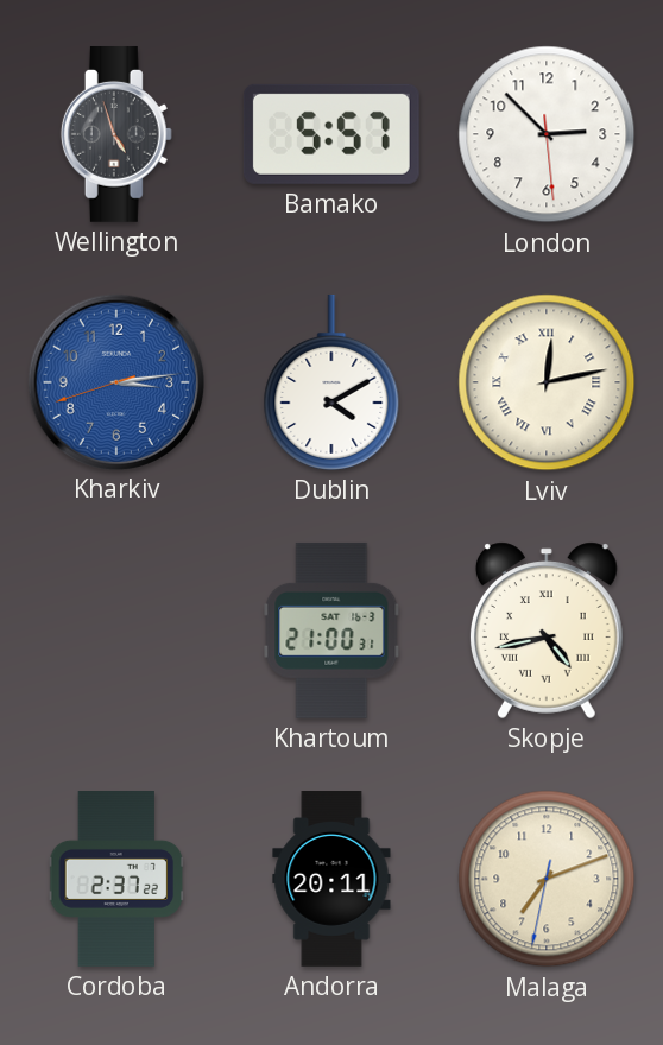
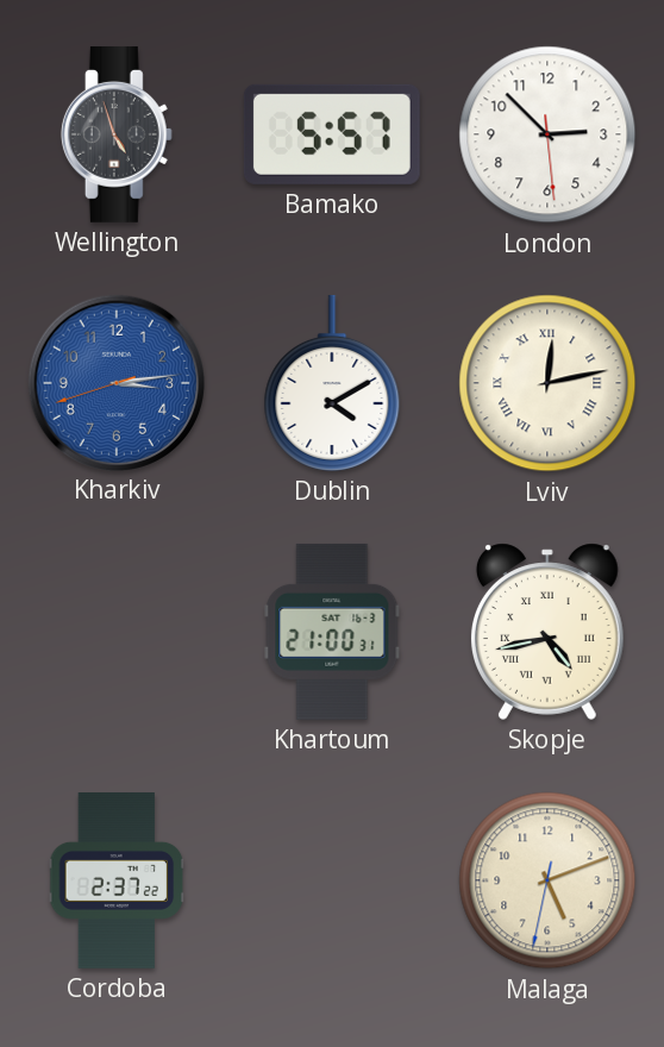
Andorra: 20:11 -> none
Malaga: 7:11 -> 5:11
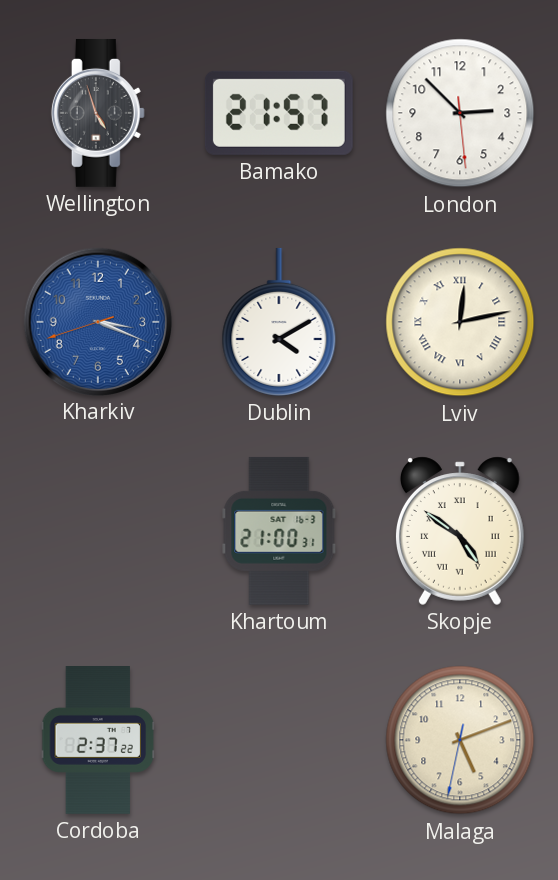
Bamako: 5:57 -> 21:57
Kharkiv: 3:13 -> 3:18
Skopje: 4:43 -> 4:51
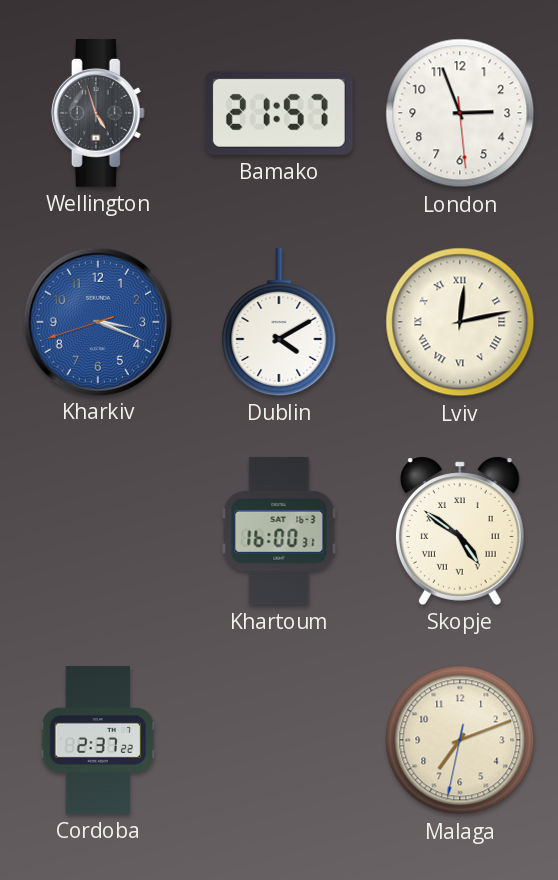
London: 2:52 -> 2:56
Khartoum: 21:00 -> 16:00
Malaga: 5:11 -> 7:11
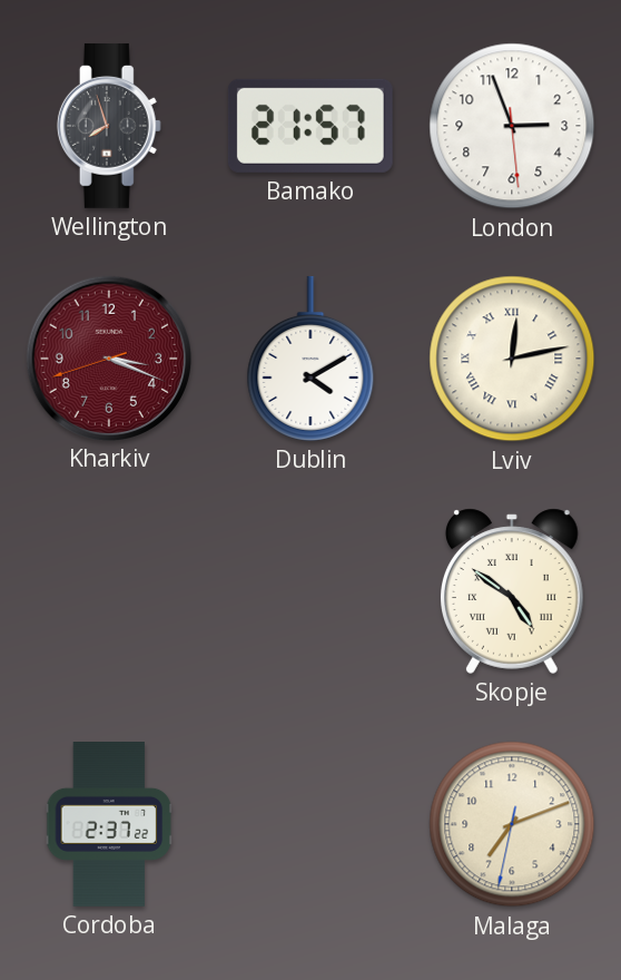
Wellington: 4:57 -> 7:57
Kharkiv dial: blue -> burgundy
Khartoum: 16:00 -> none
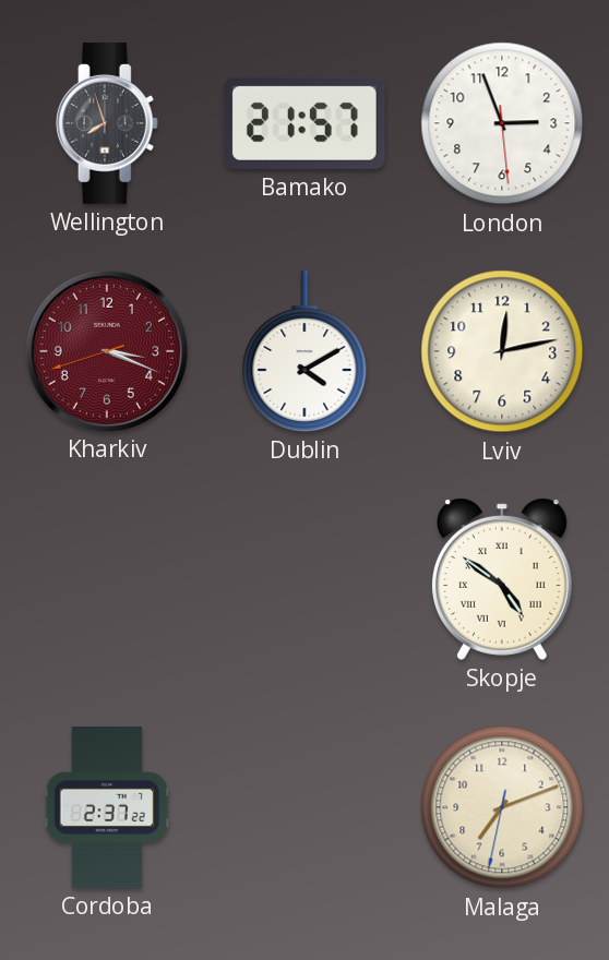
Lviv numerals: Roman -> Arabic
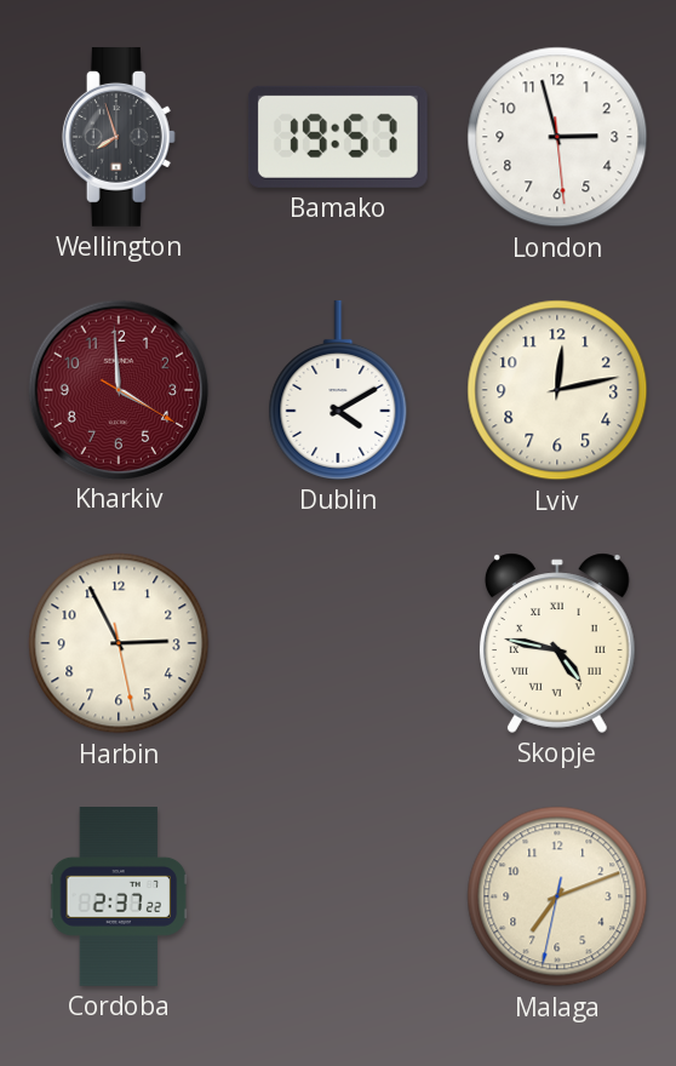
Bamako: 21:57 -> 19:57
London: 2:56 -> 2:57
Kharkiv: 3:18 -> 3:59
Harbin: none -> 2:55
Skopje: 4:51 -> 4:47
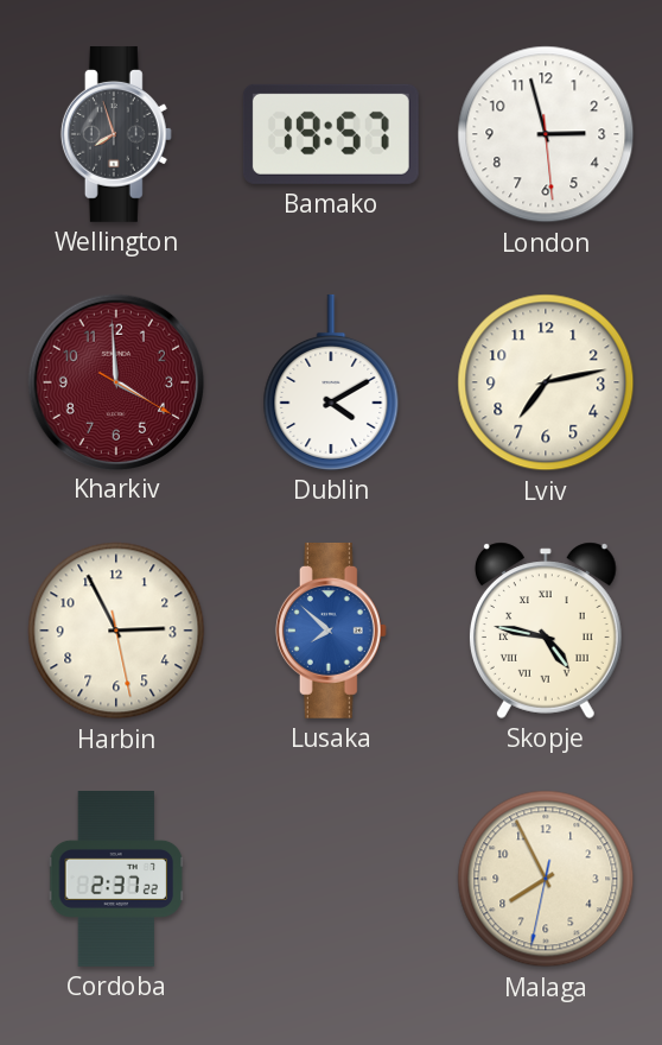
Lviv: 12:13 -> 7:13
Lusaka: none -> 7:52
Malaga: 7:11 -> 7:55
